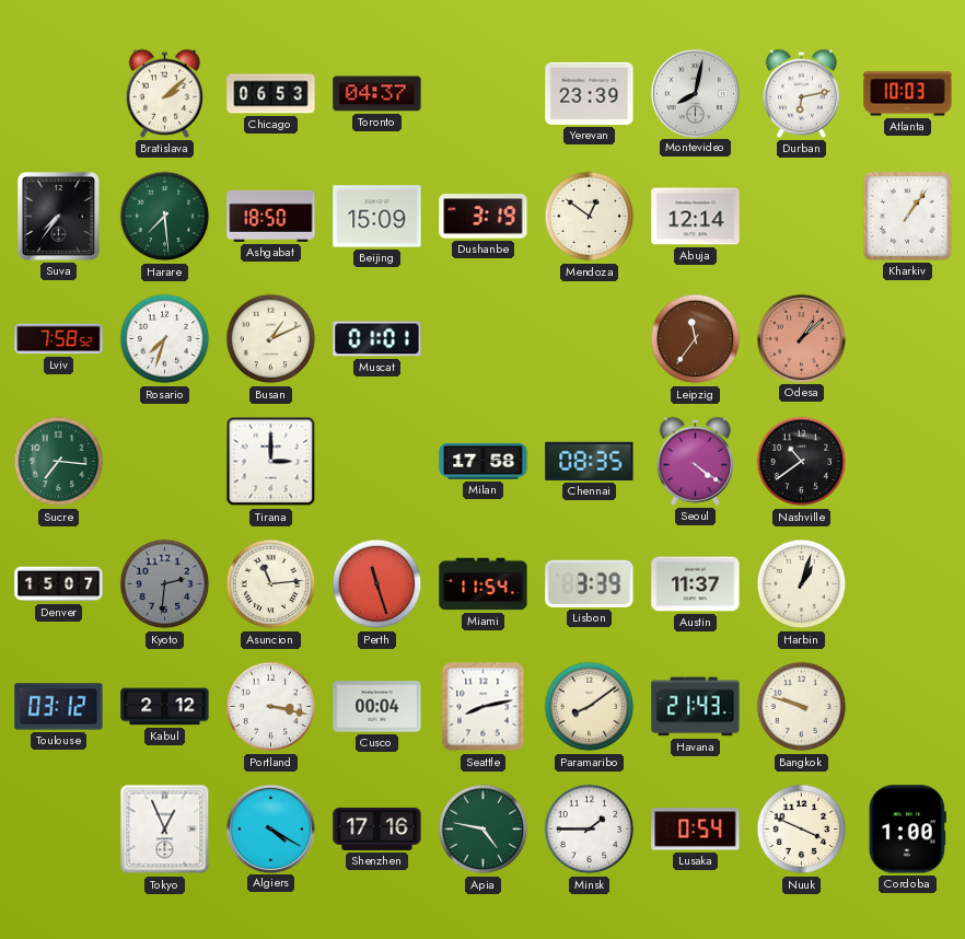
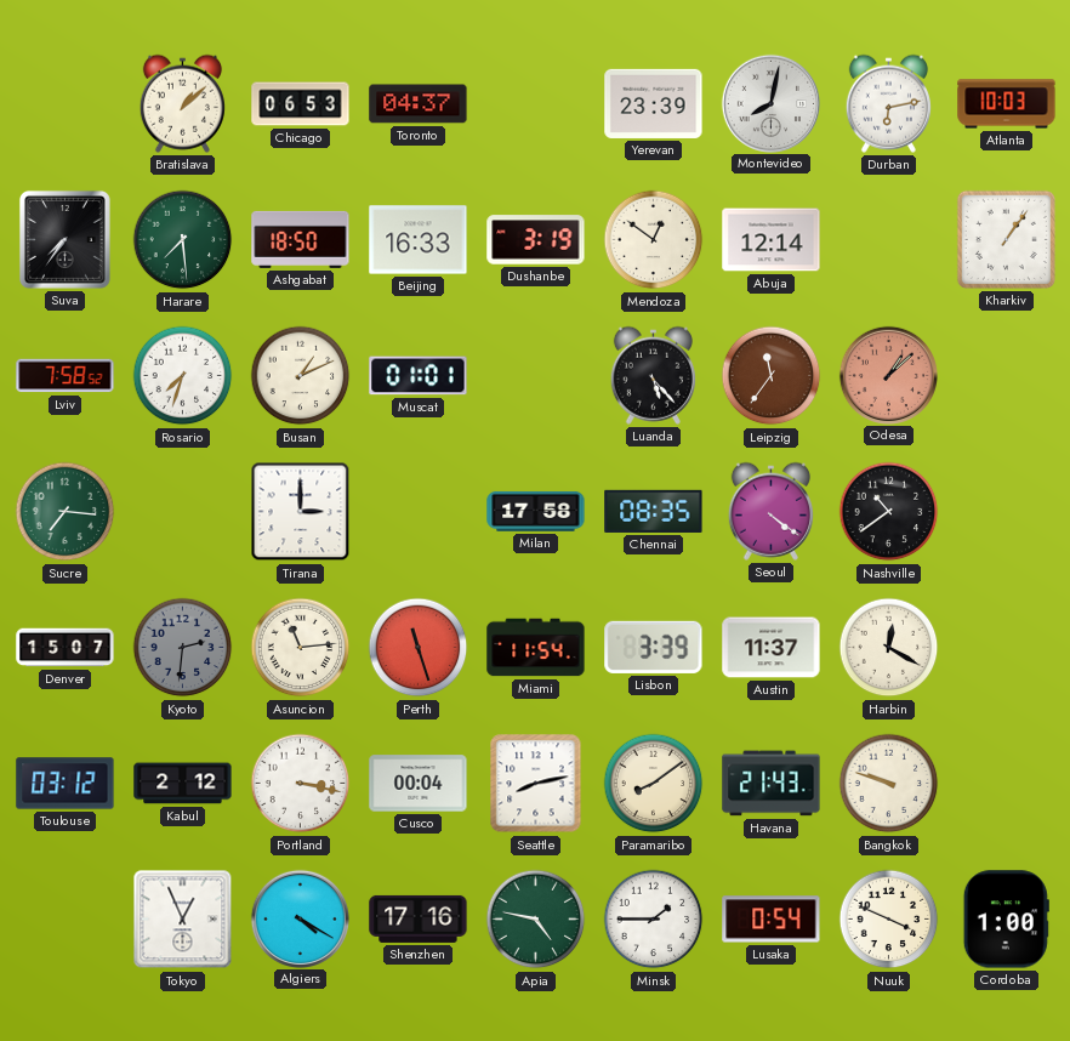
Bratislava: 2:08 -> 1:08
Beijing: 15:09 -> 16:33
Luanda: none -> 5:23
Harbin: 1:03 -> 12:20
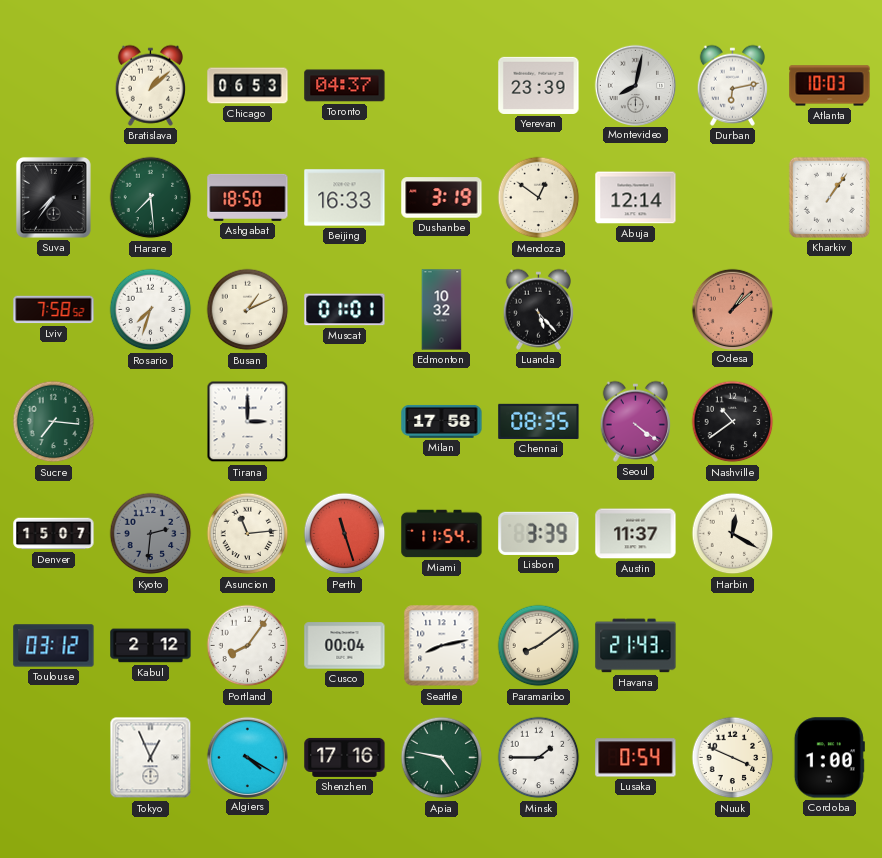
Edmonton: none -> 10:32
Leipzig: 11:36 -> none
Portland: 3:17 -> 8:06
Bangkok: 9:48 -> none
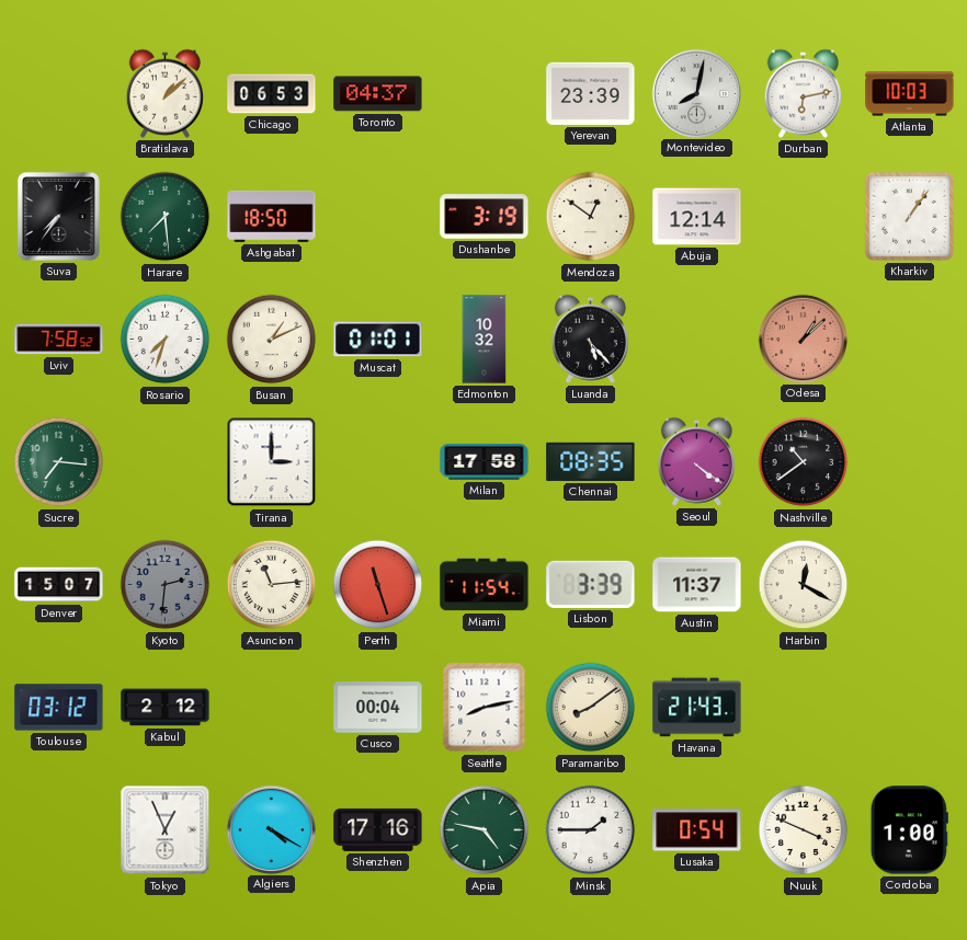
Beijing: 16:33 -> none
Portland: 8:06 -> none
